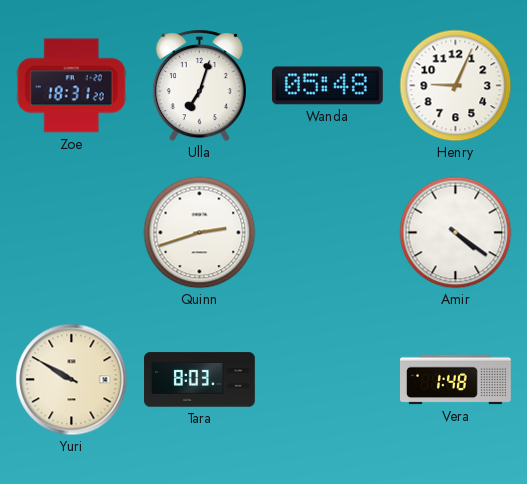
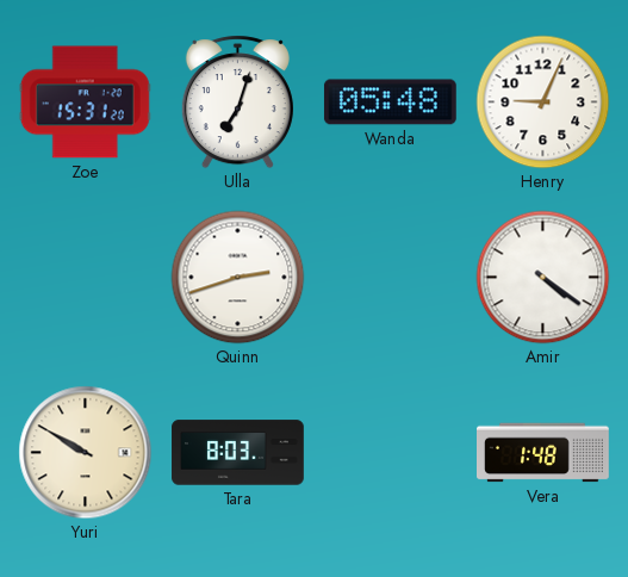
Zoe: 18:31 -> 15:31
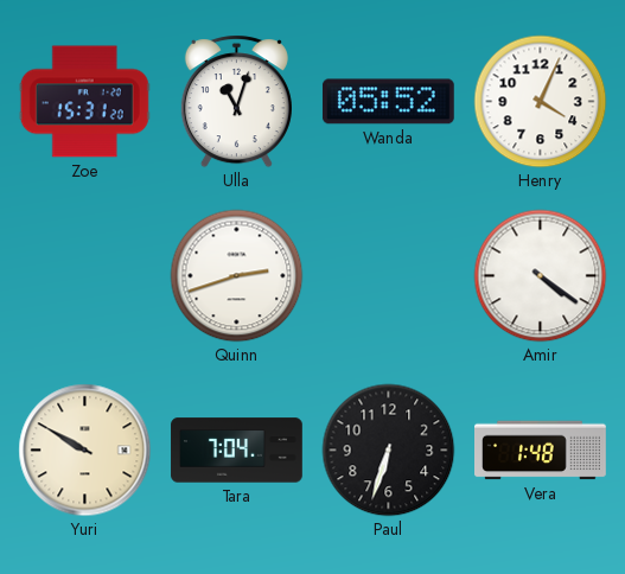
Ulla: 7:03 -> 11:03
Wanda: 05:48 -> 05:52
Henry: 9:04 -> 4:04
Tara: 8:03 -> 7:04
Paul: none -> 6:33
